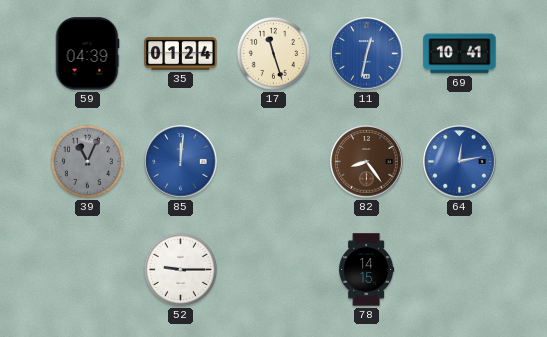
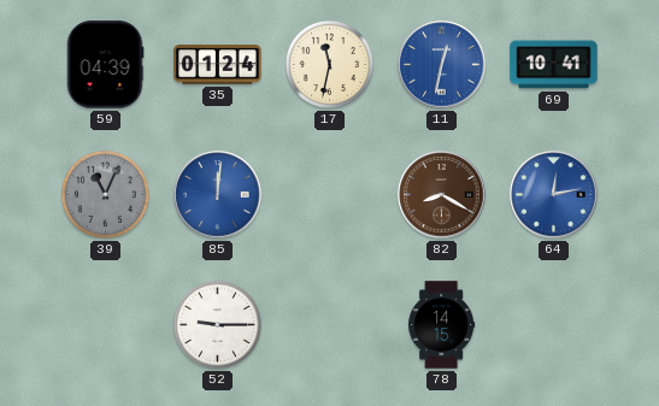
17: 11:27 -> 11:32
82: 8:24 -> 8:20
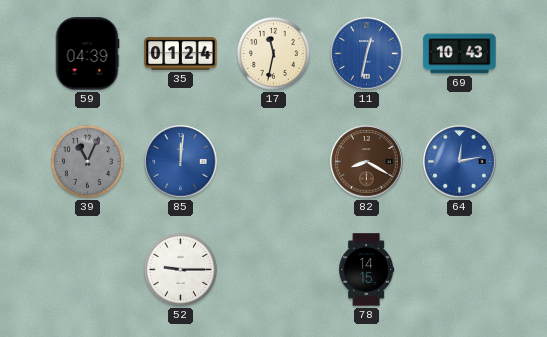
69: 10:41 -> 10:43
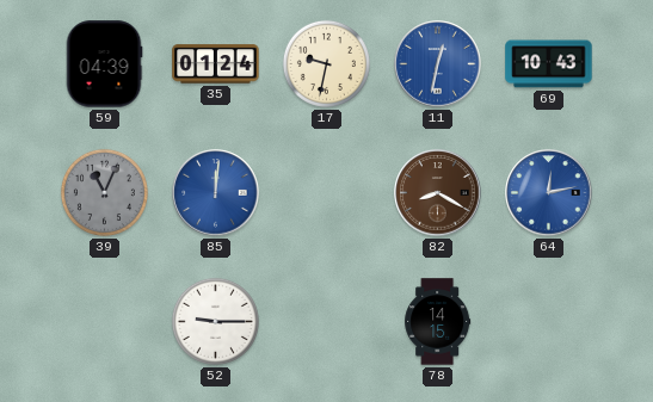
17: 11:32 -> 9:32
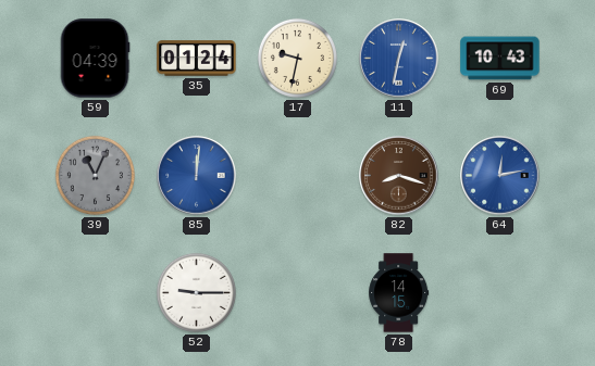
82: 8:20 -> 8:18
